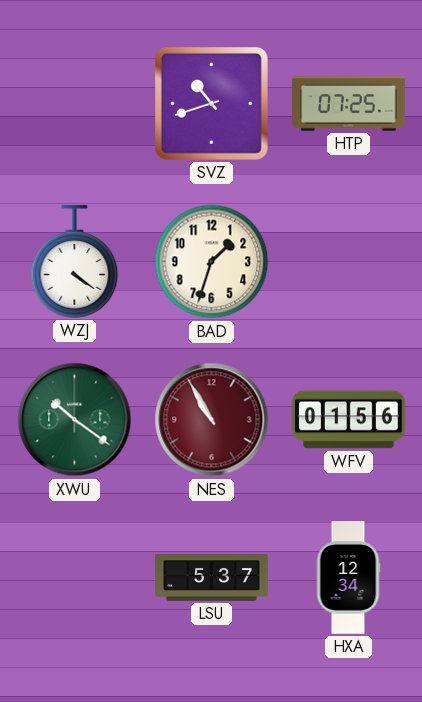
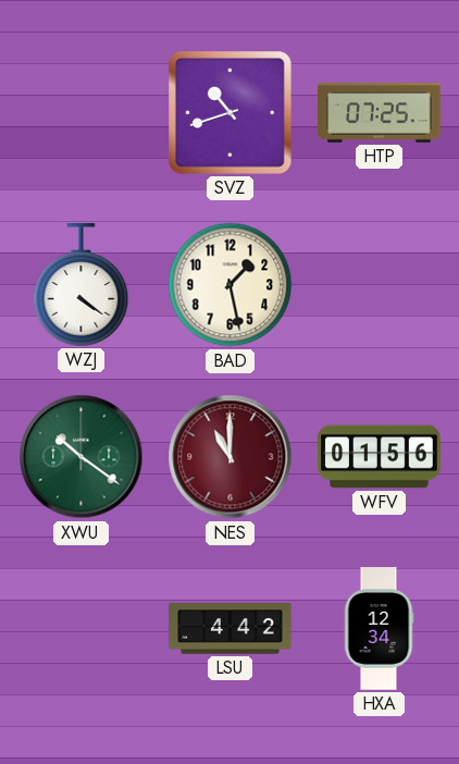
BAD: 1:33 -> 1:28
NES: 10:55 -> 11:00
LSU: 5:37 -> 4:42
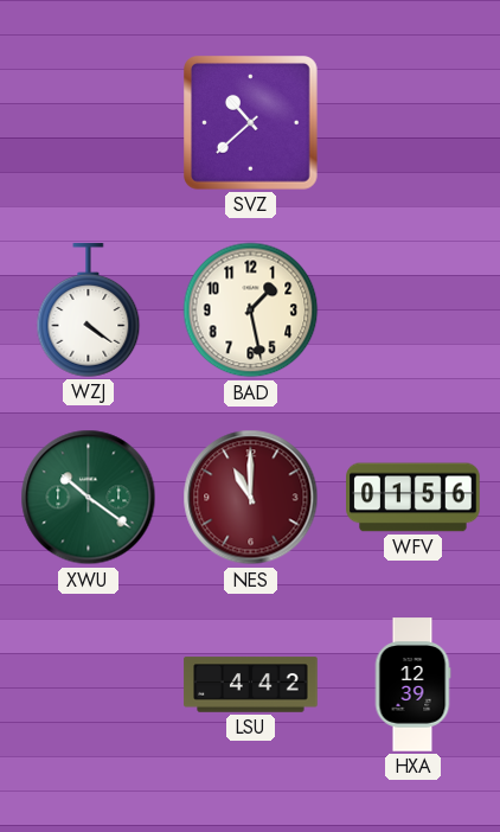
SVZ: 10:42 -> 10:38
HTP: 07:25 -> none
HXA: 12:34 -> 12:39
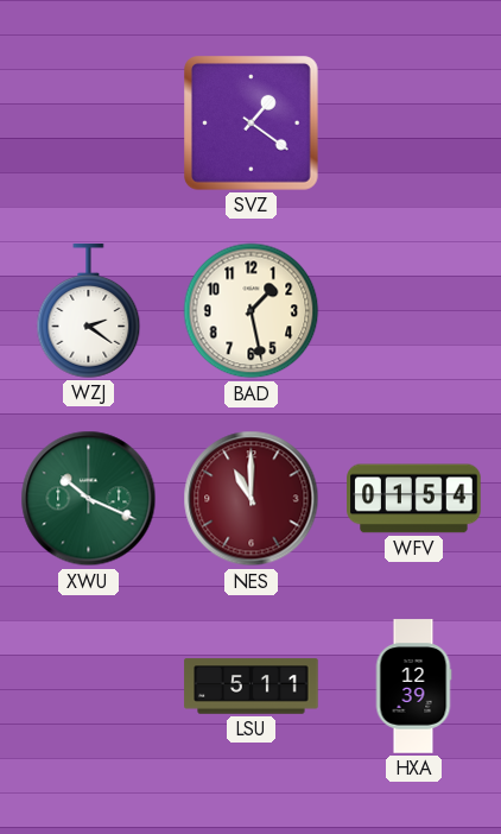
SVZ: 10:38 -> 1:21
WZJ: 4:21 -> 2:21
XWU: 10:21 -> 10:19
WFV: 01:56 -> 01:54
LSU: 4:42 -> 5:11
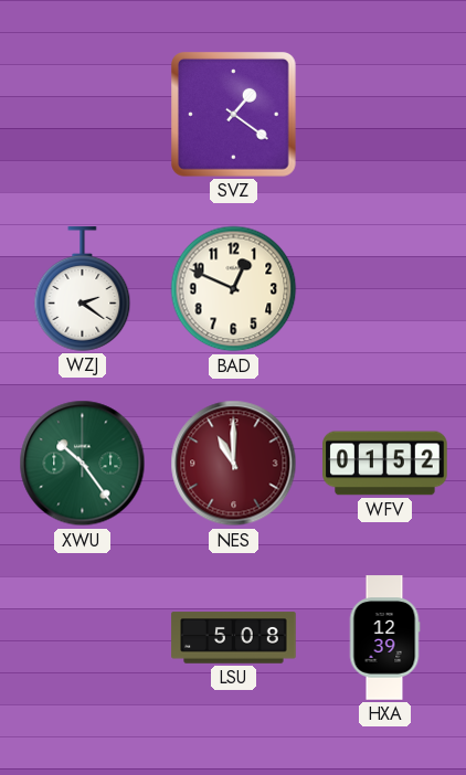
BAD: 1:28 -> 12:49
XWU: 10:19 -> 10:24
WFV: 01:54 -> 01:52
LSU: 5:11 -> 5:08
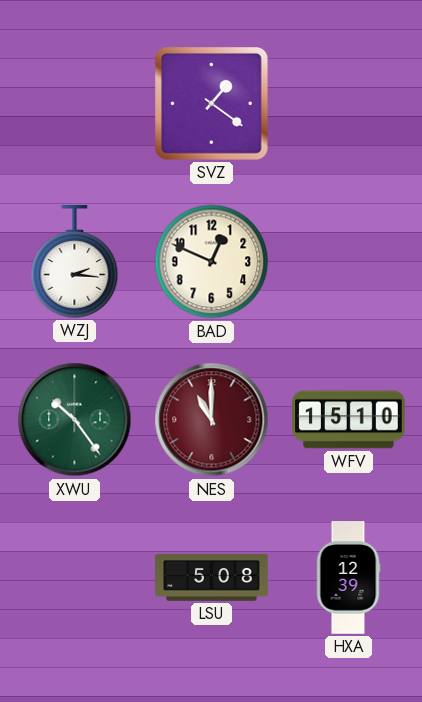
WZJ: 2:21 -> 2:16
WFV: 01:52 -> 15:10
